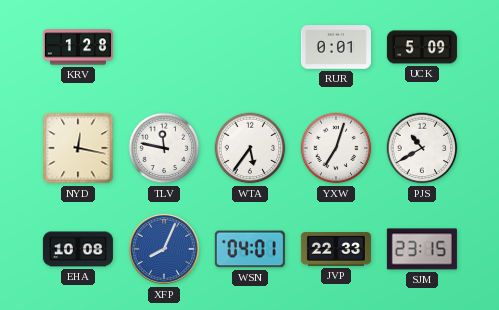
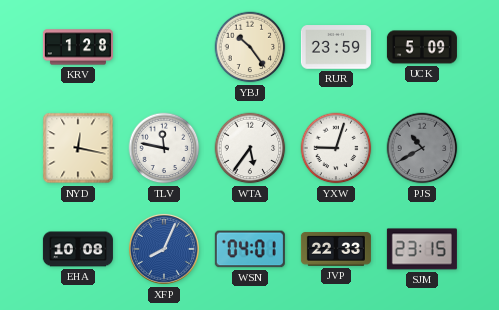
YBJ: none -> 10:24
RUR: 0:01 -> 23:59
YXW: 7:03 -> 9:03
PJS dial: white -> grey
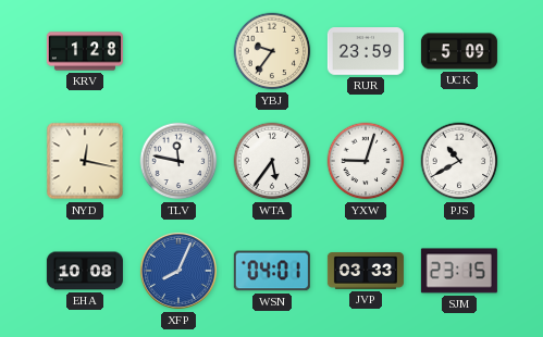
YBJ: 10:24 -> 9:36
PJS dial: grey -> white
JVP: 22:33 -> 03:33
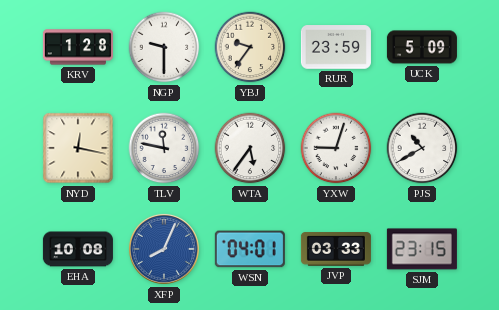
NGP: none -> 9:30
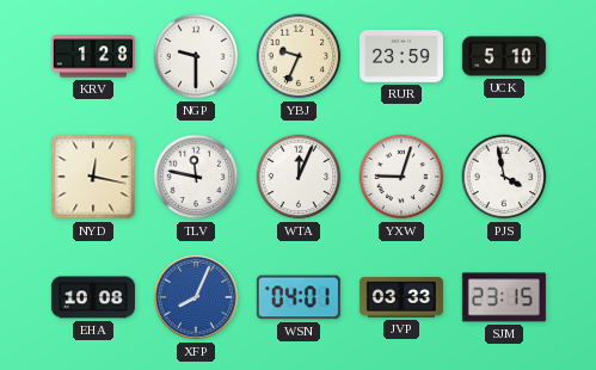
YBJ: 9:36 -> 9:34
UCK: 5:09 -> 5:10
WTA: 5:36 -> 12:04
PJS: 10:40 -> 3:58
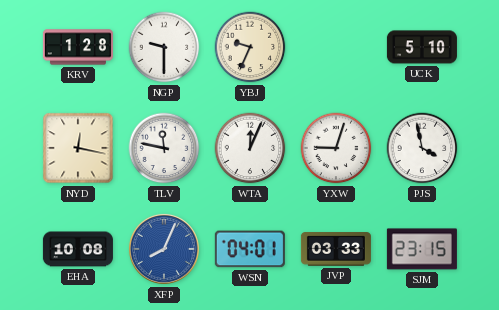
RUR: 23:59 -> none
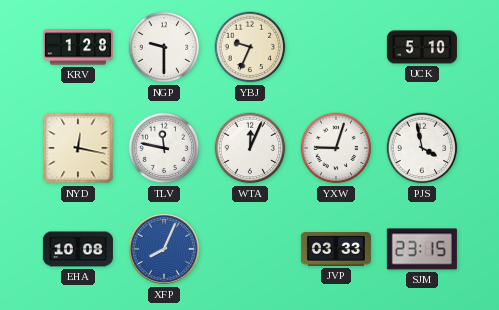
WSN: 04:01 -> none
